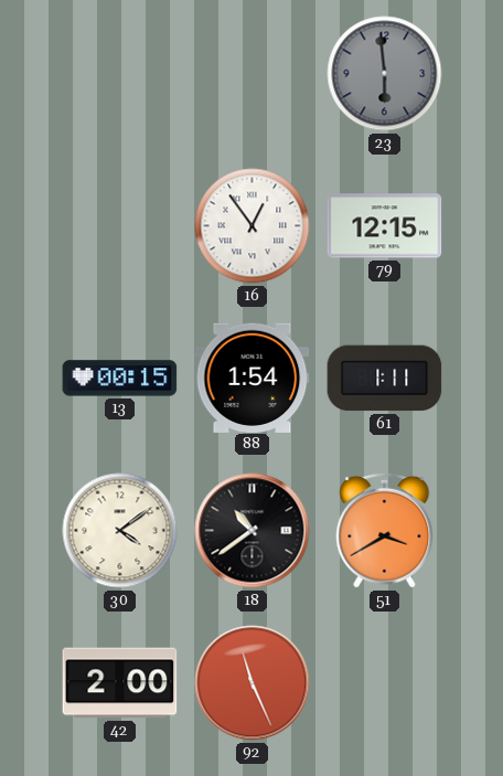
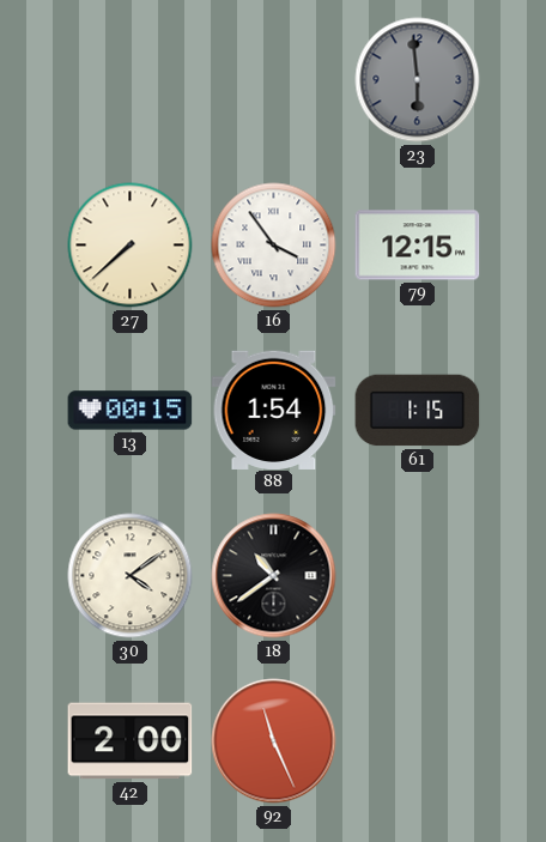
27: none -> 7:38
16: 12:54 -> 3:54
61: 1:11 -> 1:15
51: 3:40 -> none
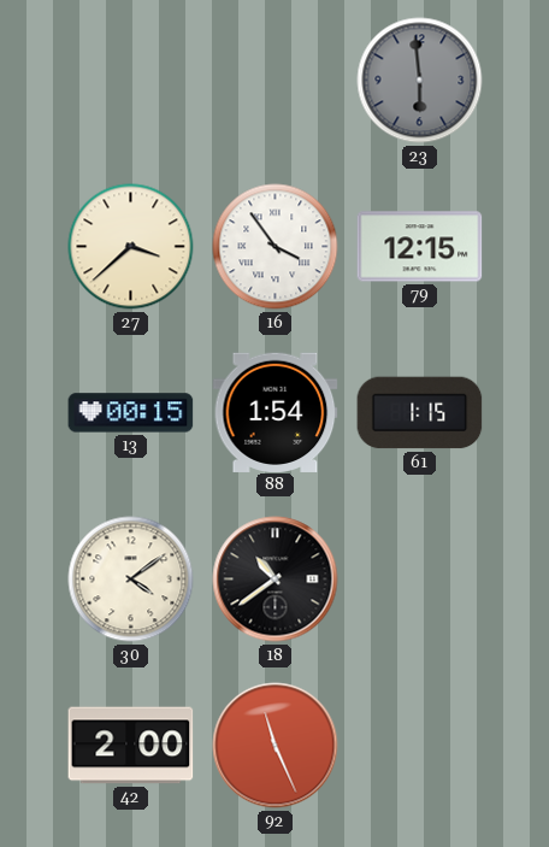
27: 7:38 -> 3:38
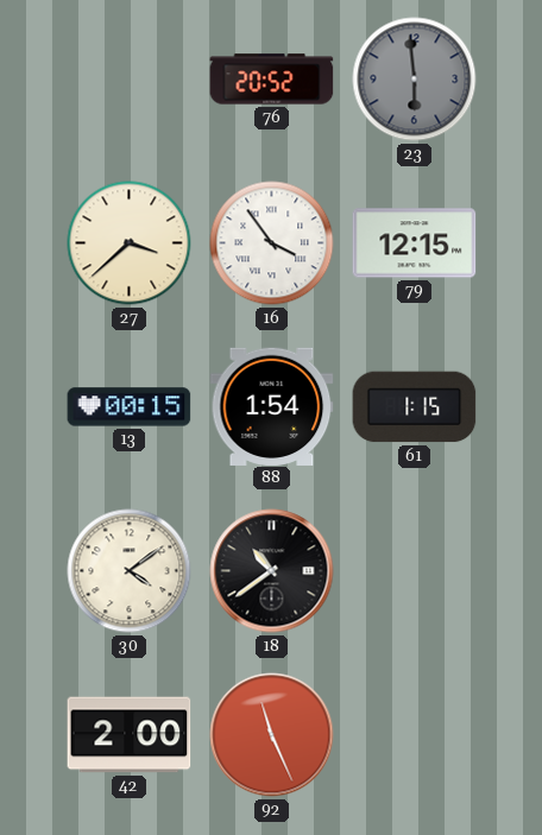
76: none -> 20:52
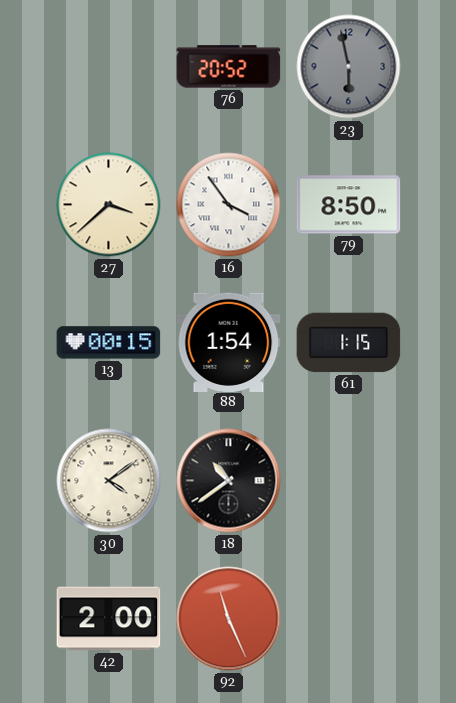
23: 5:59 -> 5:58
79: 12:15 -> 8:50
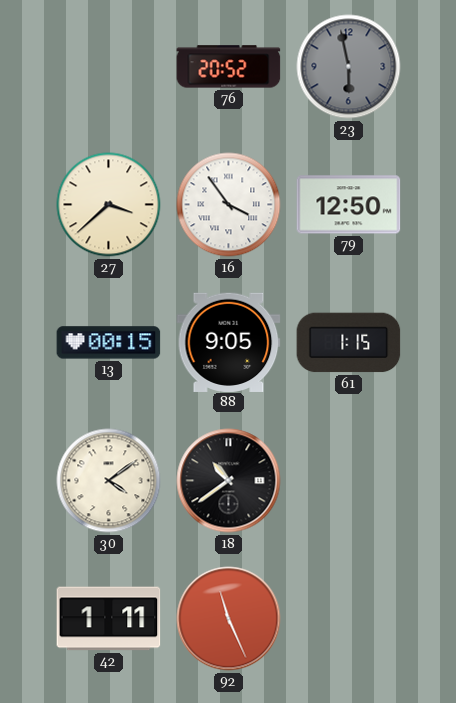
79: 8:50 -> 12:50
88: 1:54 -> 9:05
42: 2:00 -> 1:11
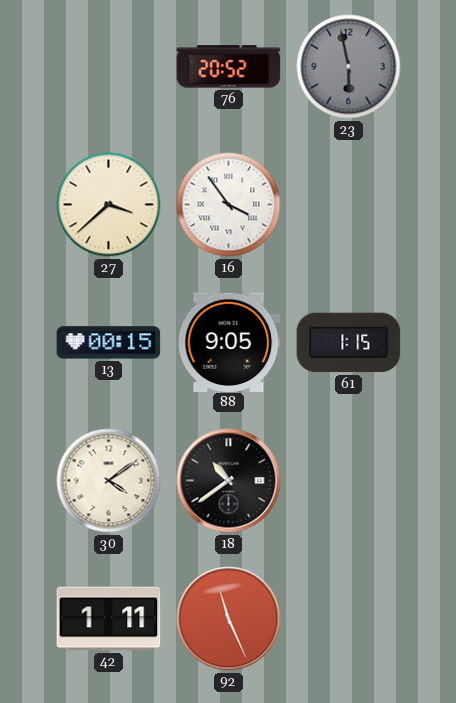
79: 12:50 -> none
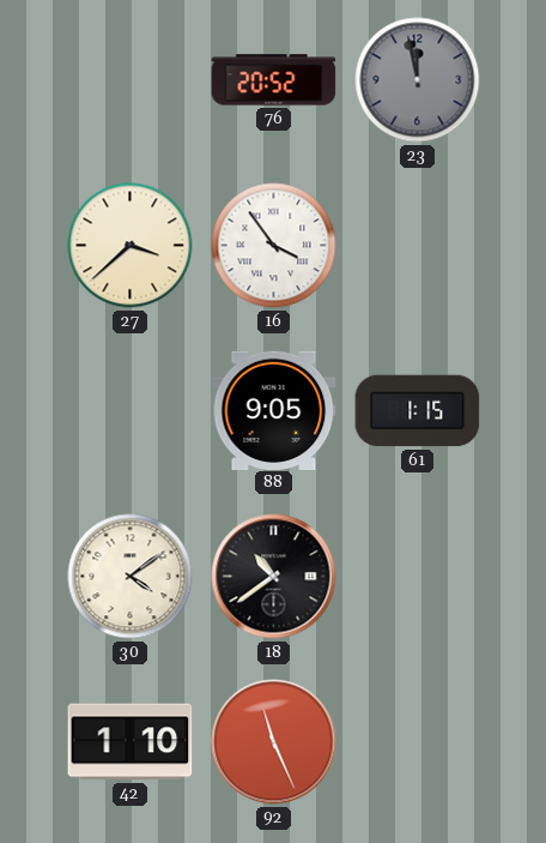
23: 5:58 -> 11:58
13: 00:15 -> none
42: 1:11 -> 1:10
